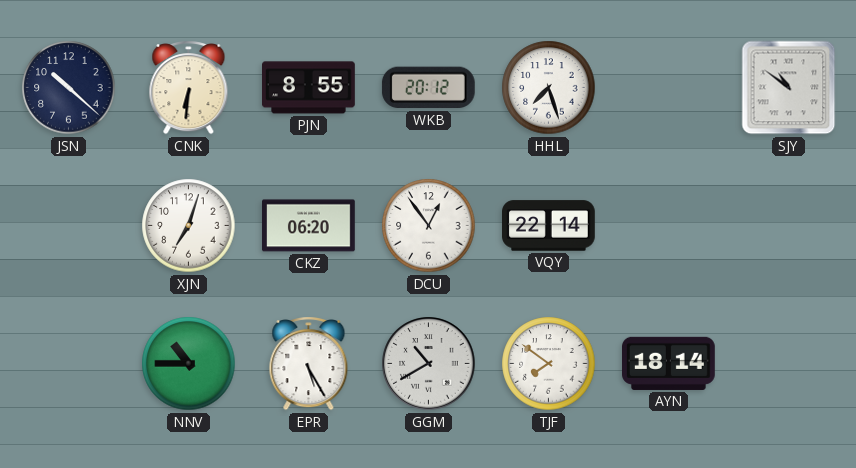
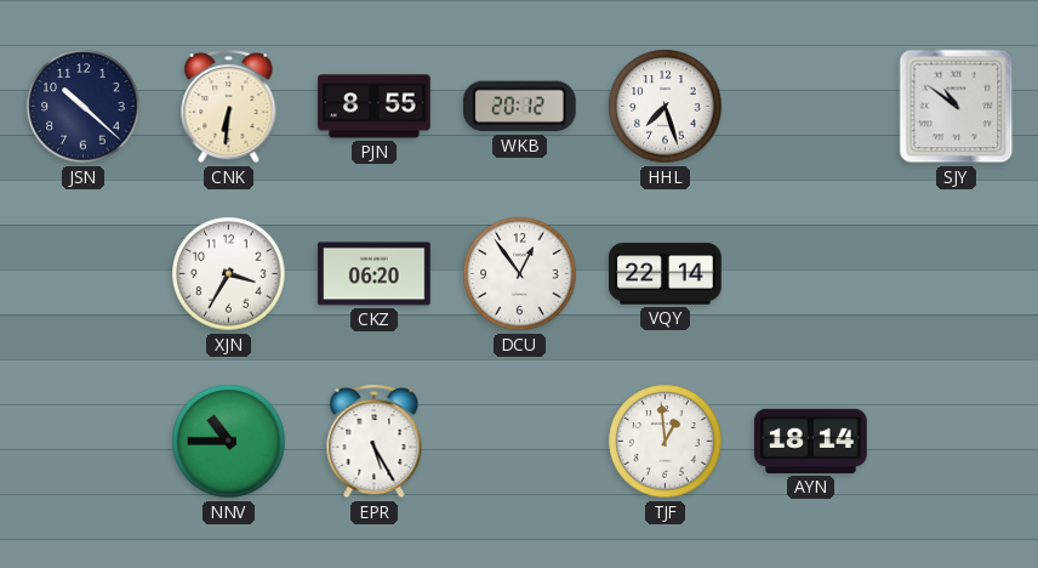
XJN: 7:03 -> 3:35
GGM: 10:40 -> none
TJF: 7:51 -> 12:59
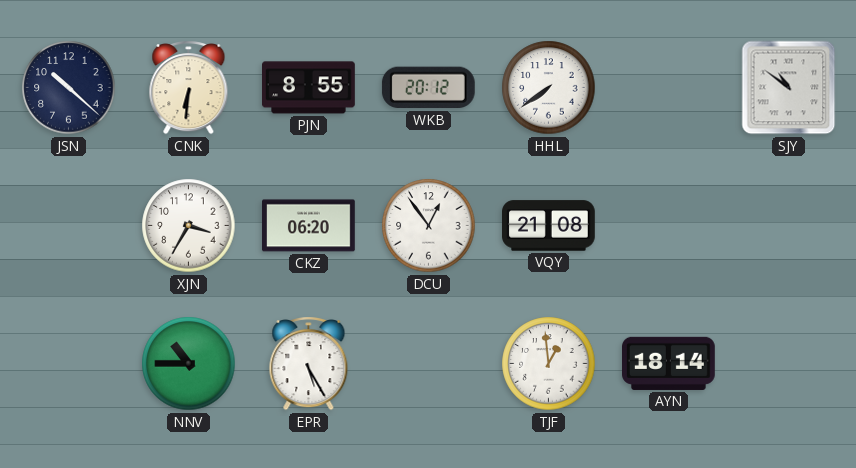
HHL: 7:27 -> 7:39
VQY: 22:14 -> 21:08
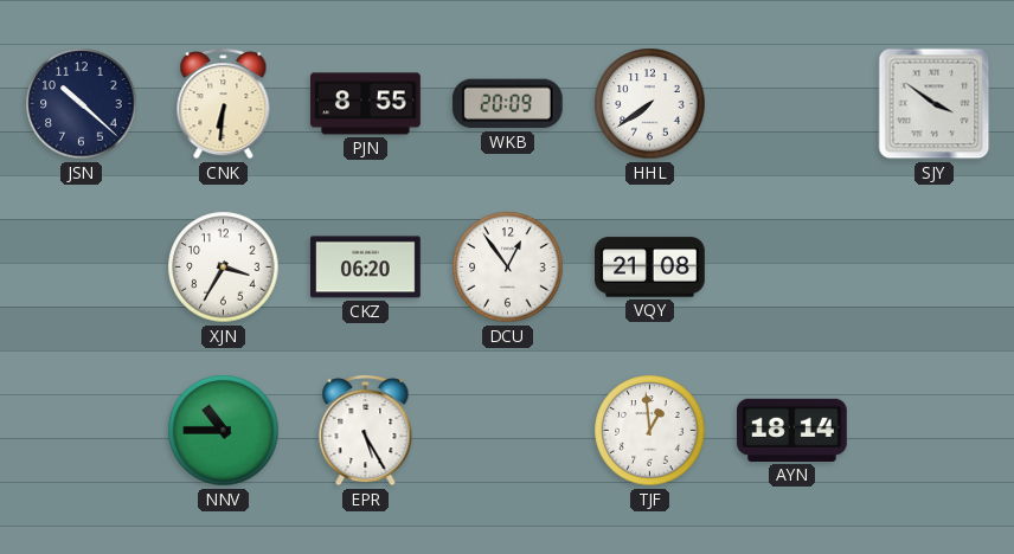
WKB: 20:12 -> 20:09
SJY: 10:51 -> 3:51
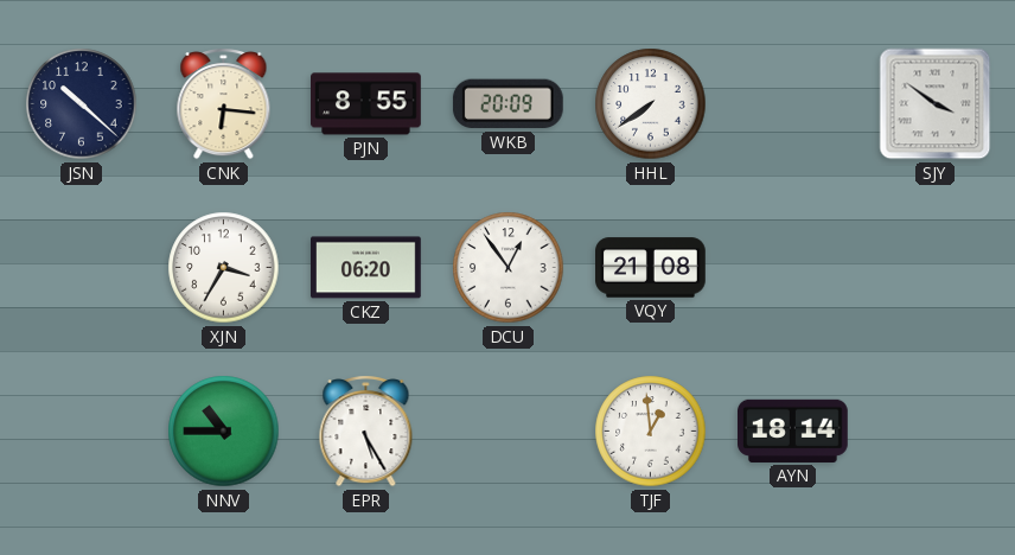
CNK: 6:31 -> 6:16
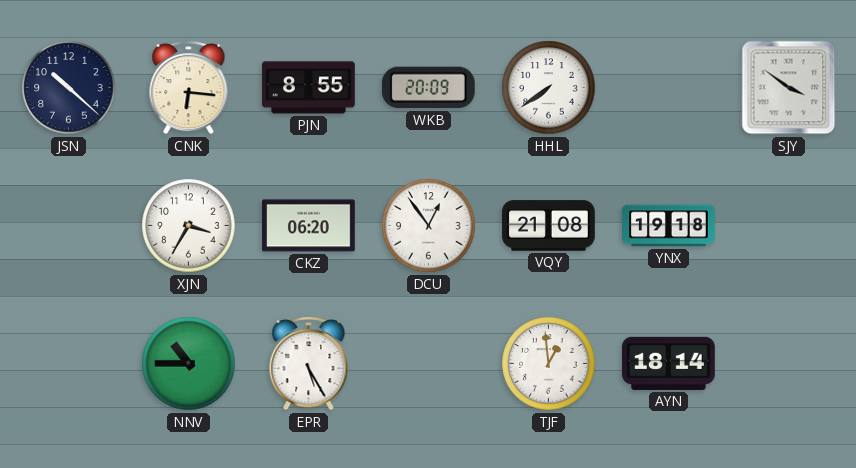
YNX: none -> 19:18
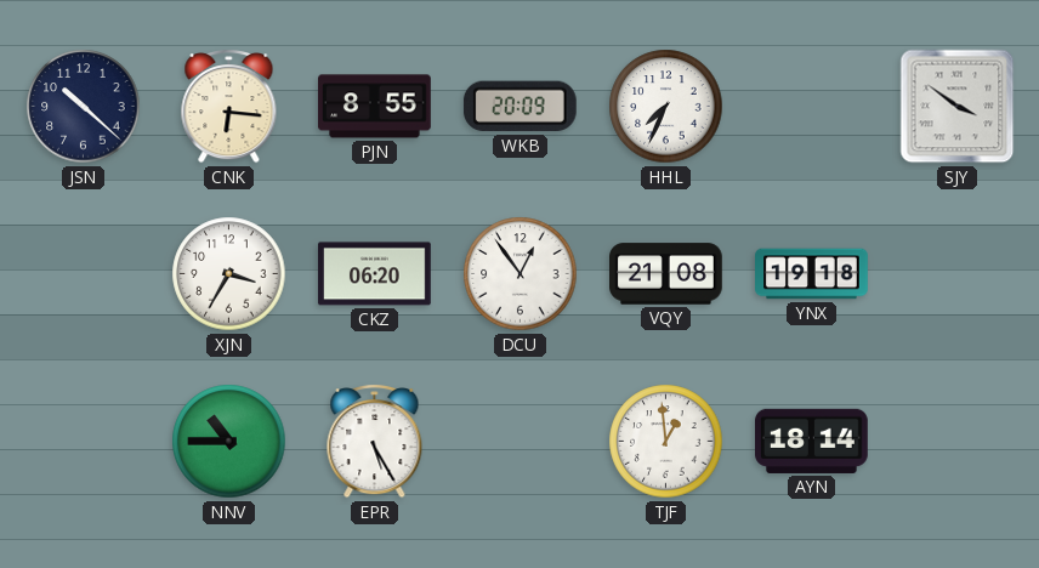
HHL: 7:39 -> 7:34
